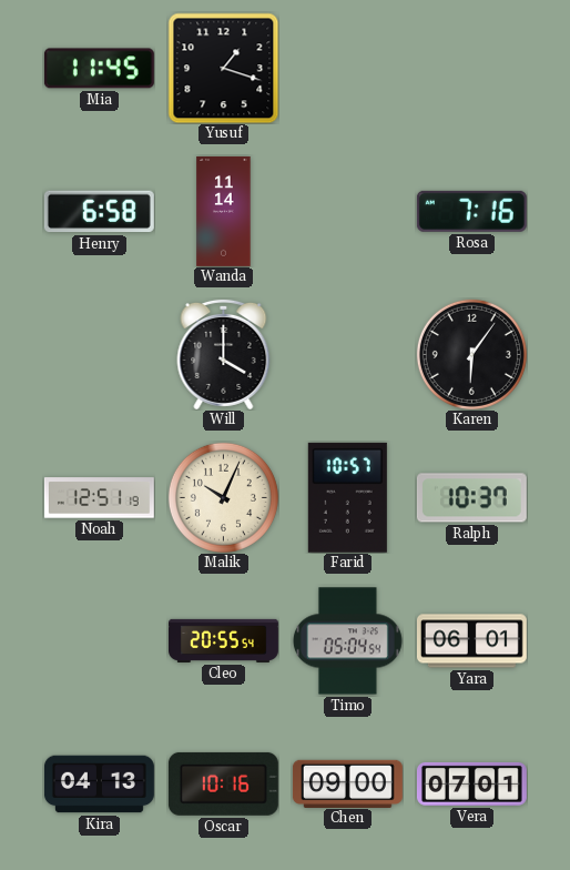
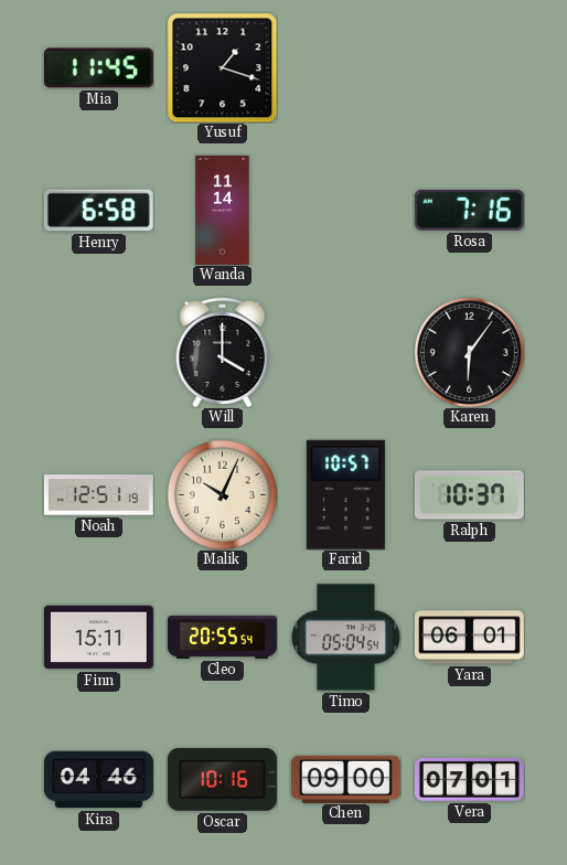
Finn: none -> 15:11
Kira: 04:13 -> 04:46
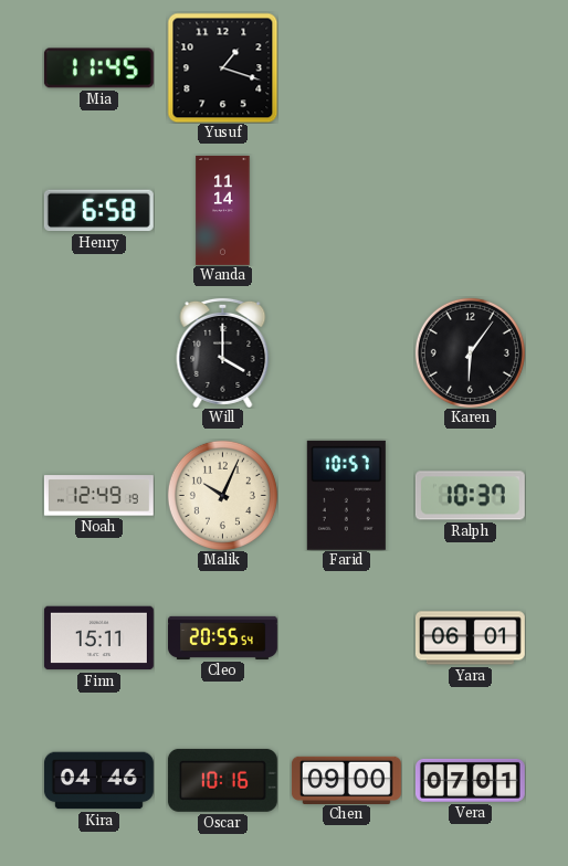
Rosa: 7:16 -> none
Noah: 12:51 -> 12:49
Timo: 05:04 -> none
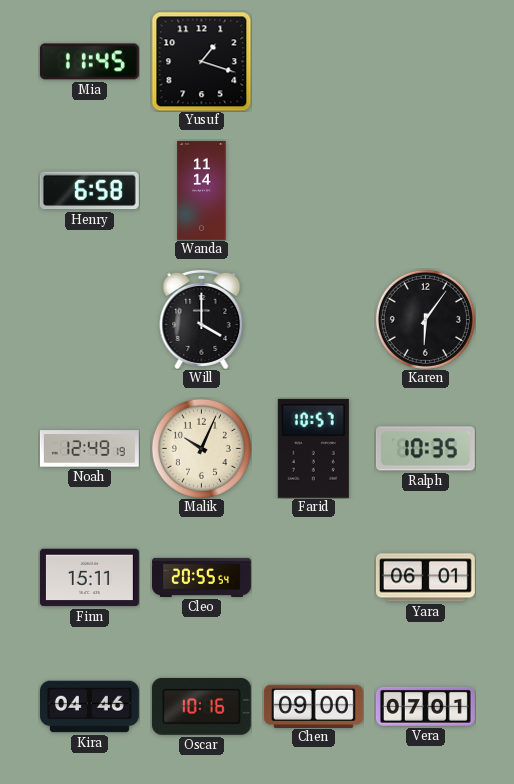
Ralph: 10:37 -> 10:35
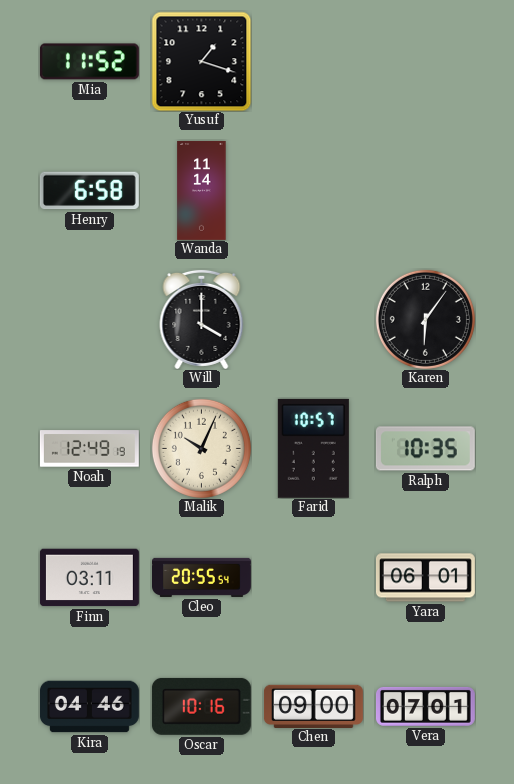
Mia: 11:45 -> 11:52
Finn: 15:11 -> 03:11
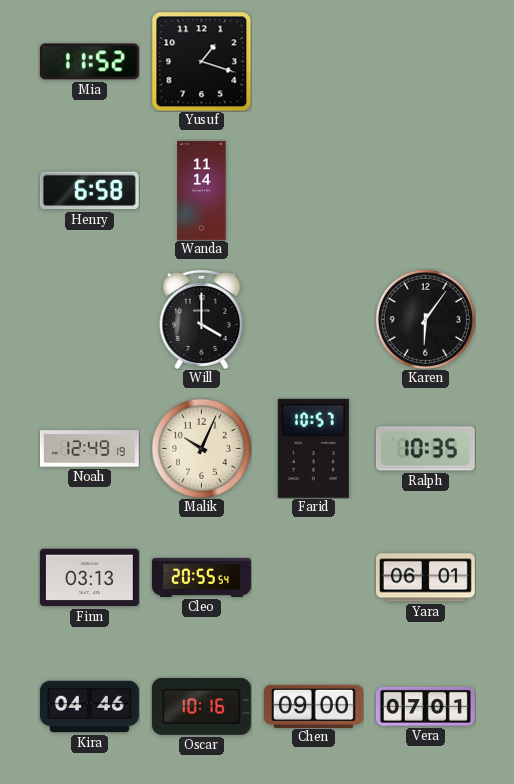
Finn: 03:11 -> 03:13
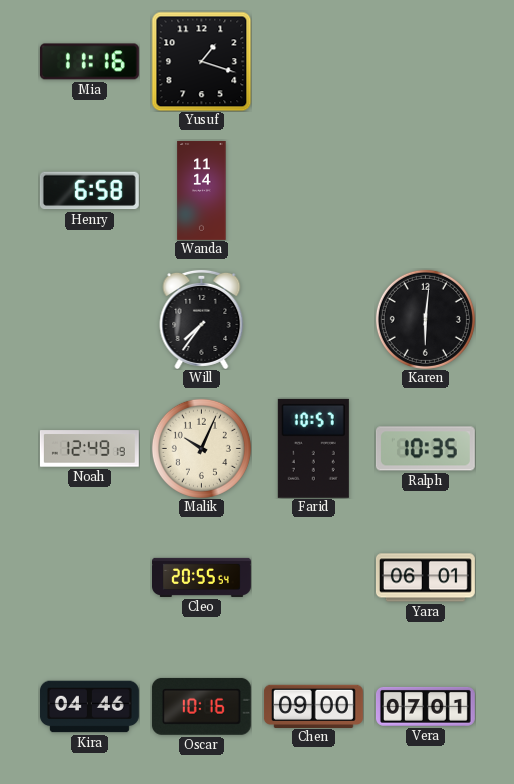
Mia: 11:52 -> 11:16
Will: 4:00 -> 7:36
Karen: 6:06 -> 6:01
Finn: 03:13 -> none
